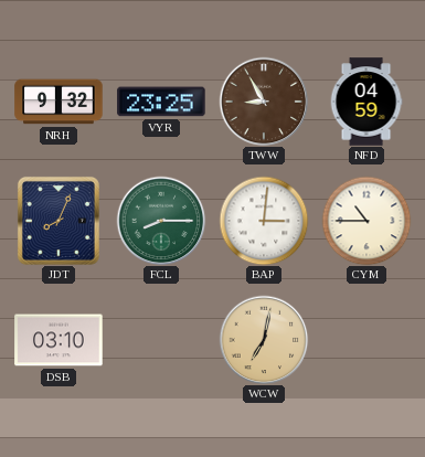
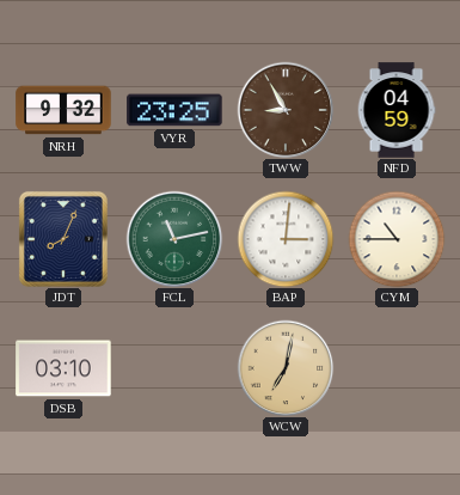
FCL: 8:15 -> 11:13
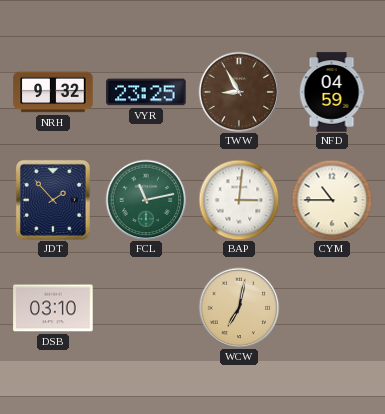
JDT: 8:04 -> 1:53
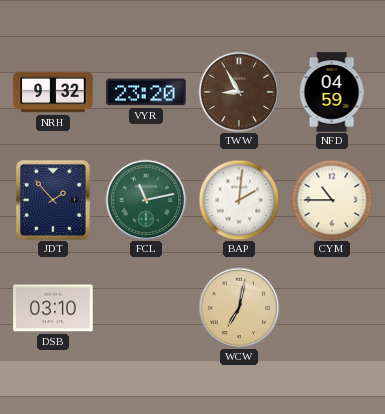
VYR: 23:25 -> 23:20
BAP: 3:01 -> 2:01
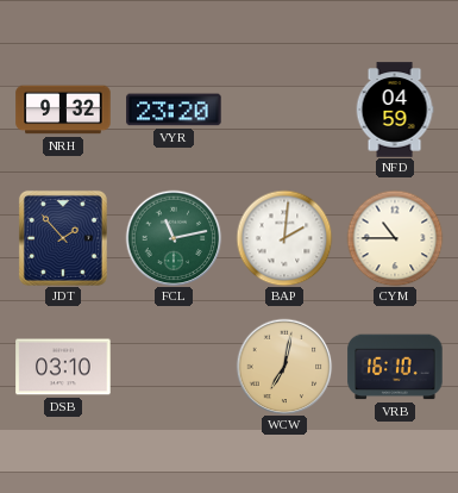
TWW: 8:55 -> none
VRB: none -> 16:10
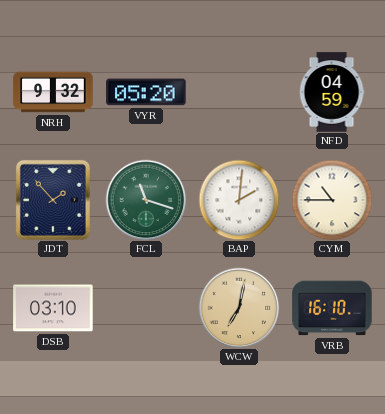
VYR: 23:20 -> 05:20
FCL: 11:13 -> 11:18
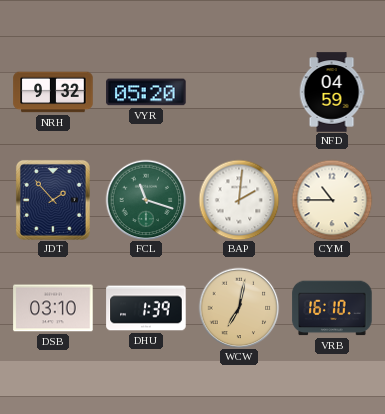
DHU: none -> 1:39
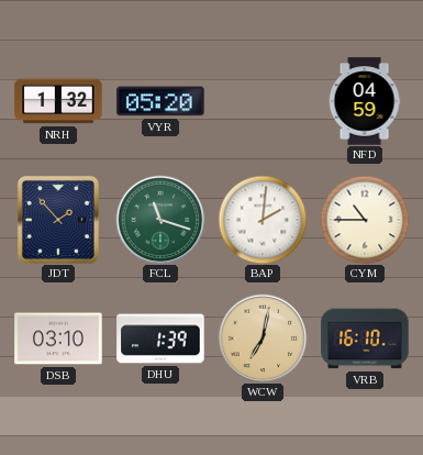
NRH: 9:32 -> 1:32
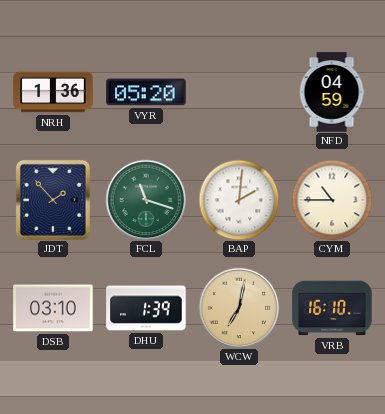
NRH: 1:32 -> 1:36
